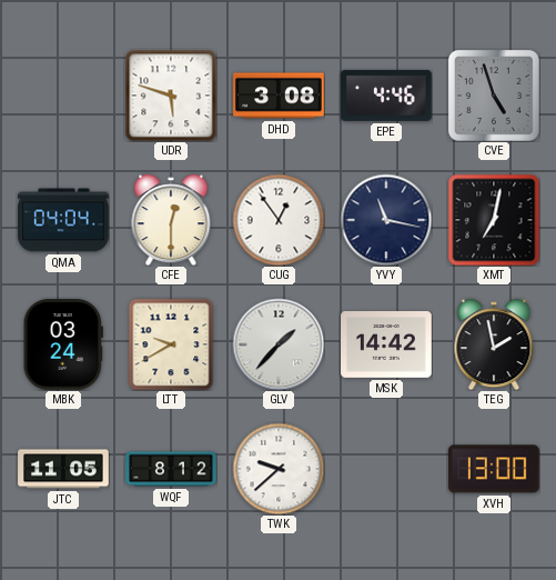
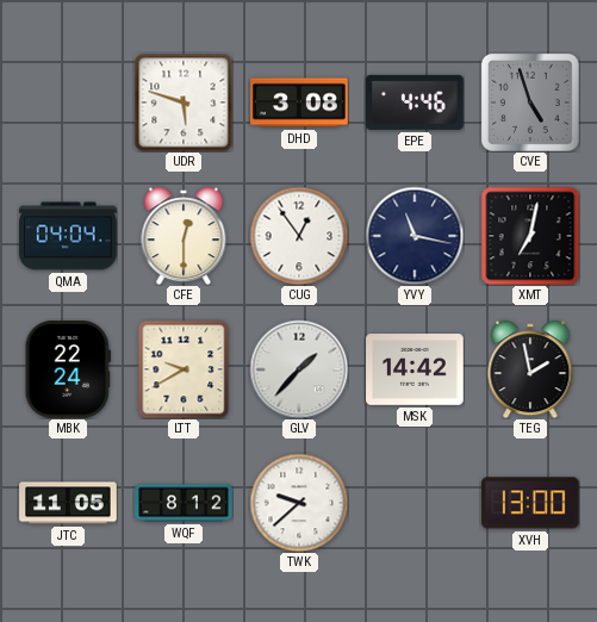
MBK: 03:24 -> 22:24
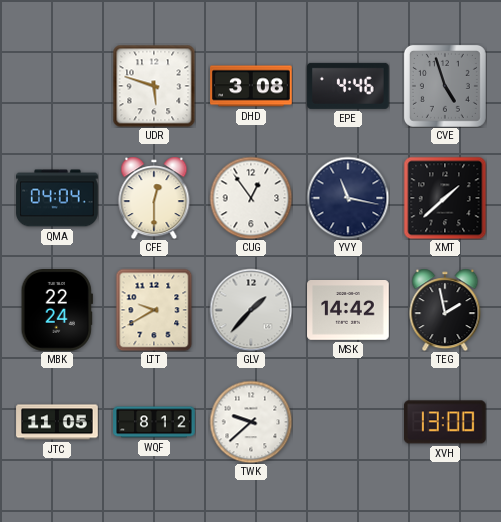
XMT: 7:02 -> 1:38
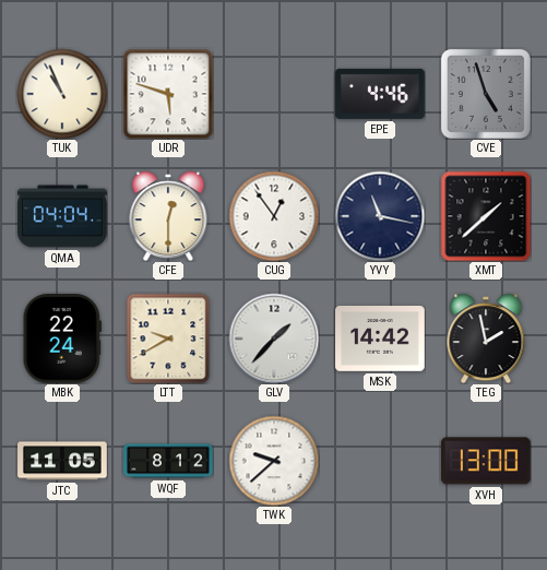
TUK: none -> 10:56
DHD: 3:08 -> none
